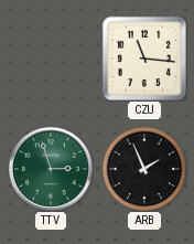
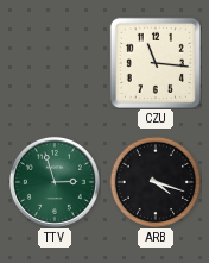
ARB: 1:56 -> 4:18
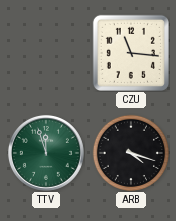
TTV: 2:57 -> 11:57
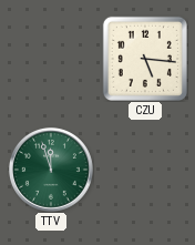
CZU: 11:16 -> 5:16
ARB: 4:18 -> none
